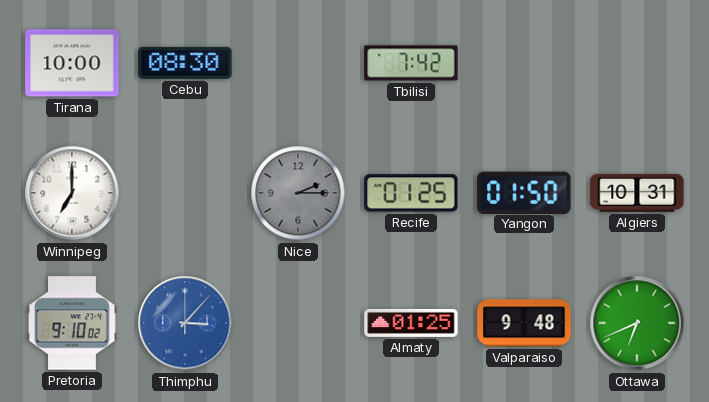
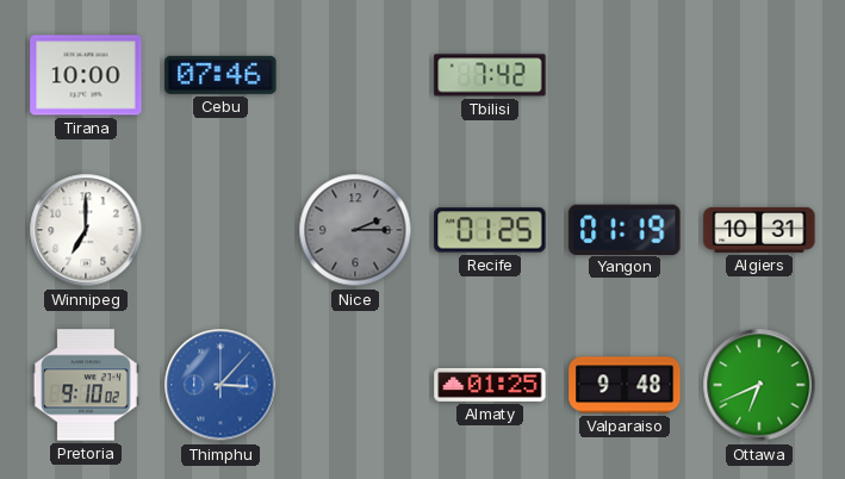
Cebu: 08:30 -> 07:46
Yangon: 01:50 -> 01:19
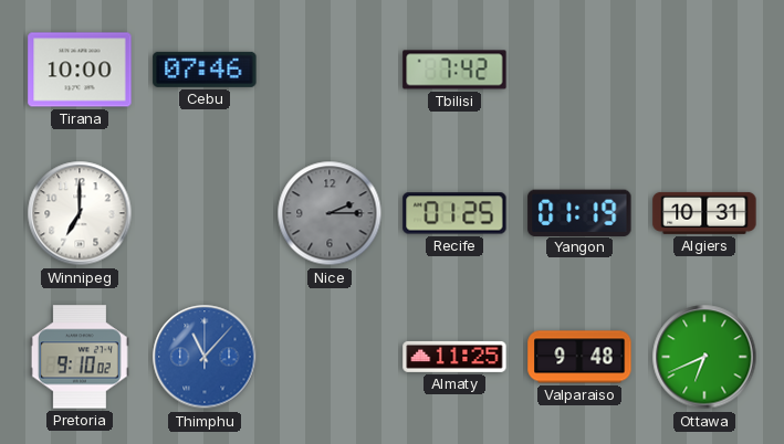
Thimphu: 3:07 -> 11:07
Almaty: 01:25 -> 11:25
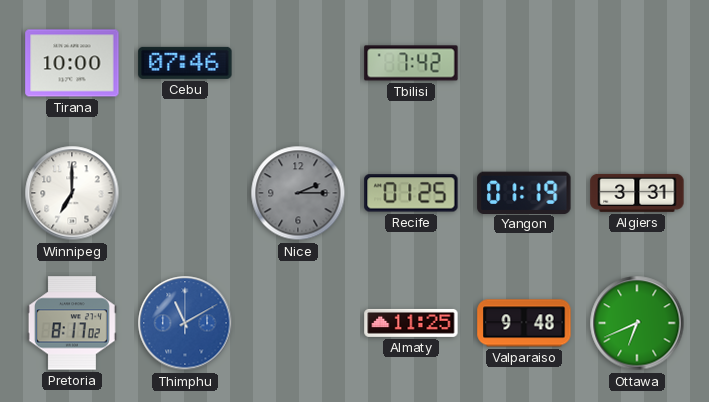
Algiers: 10:31 -> 3:31
Pretoria: 9:10 -> 8:17
Thimphu: 11:07 -> 11:10
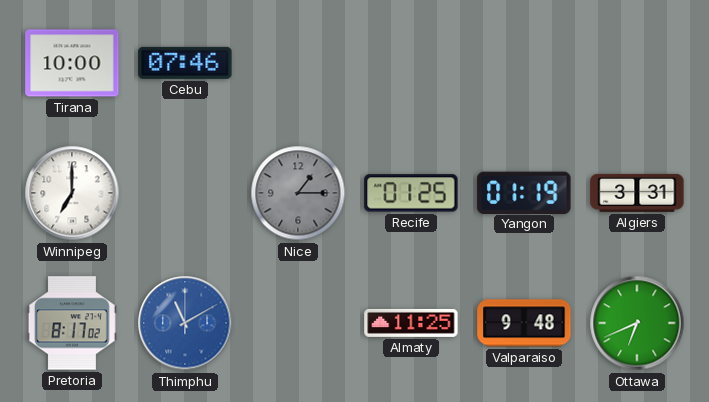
Tbilisi: 7:42 -> none
Nice: 2:15 -> 1:15
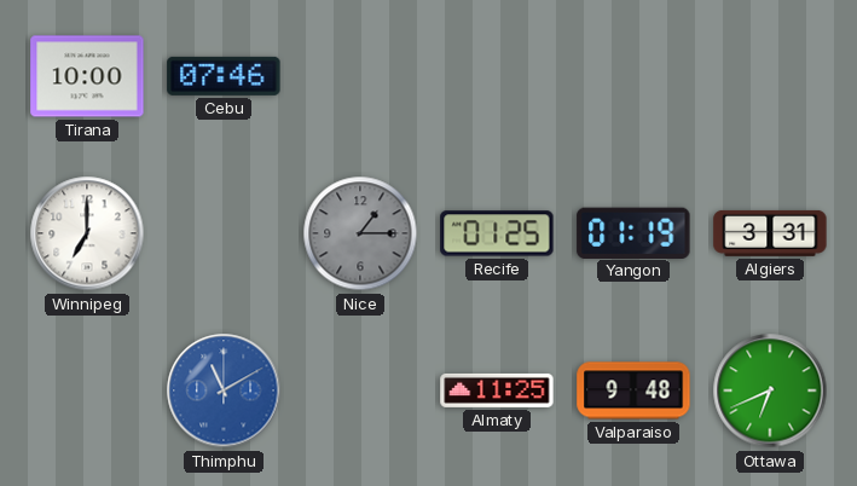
Pretoria: 8:17 -> none
